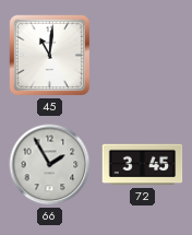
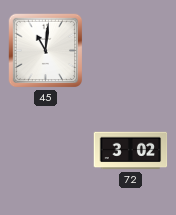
66: 1:55 -> none
72: 3:45 -> 3:02
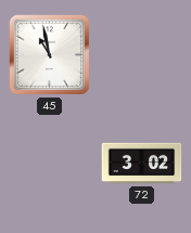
45: 11:01 -> 10:58
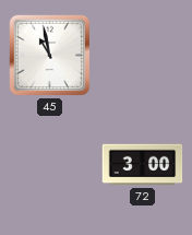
72: 3:02 -> 3:00
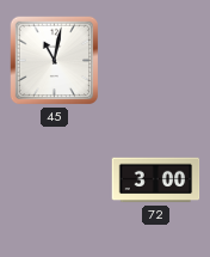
45: 10:58 -> 11:02
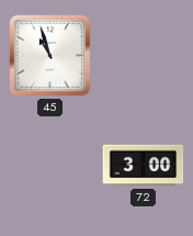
45: 11:02 -> 10:57
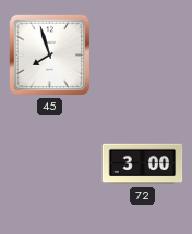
45: 10:57 -> 7:57
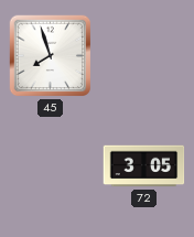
72: 3:00 -> 3:05
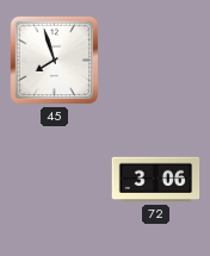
72: 3:05 -> 3:06
